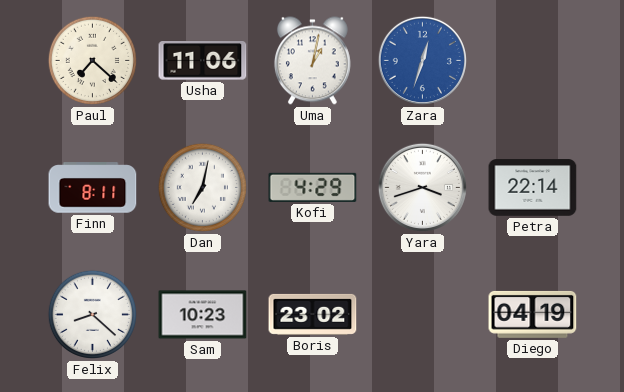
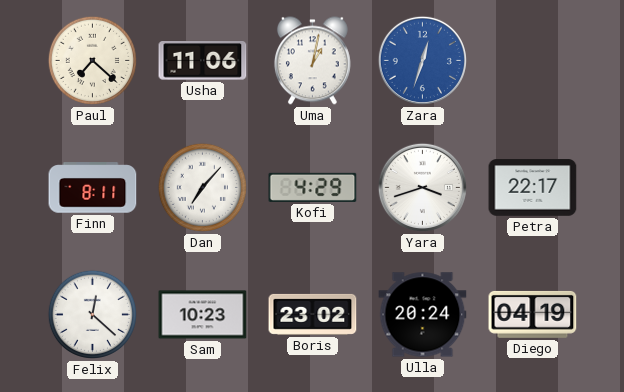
Dan: 7:02 -> 7:07
Petra: 22:14 -> 22:17
Felix: 8:22 -> 12:22
Ulla: none -> 20:24
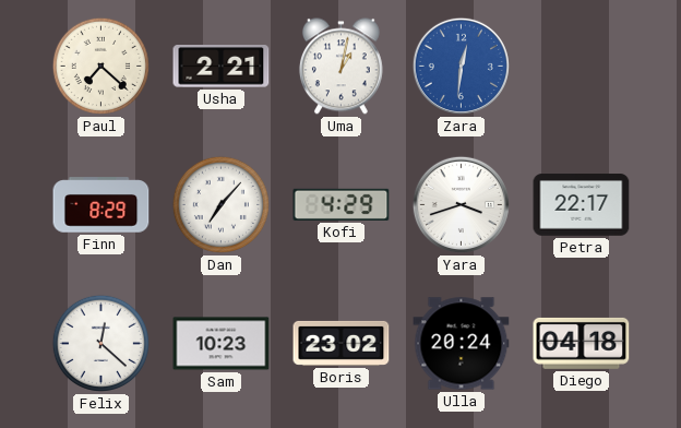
Usha: 11:06 -> 2:21
Zara: 12:33 -> 12:31
Finn: 8:11 -> 8:29
Diego: 04:19 -> 04:18
